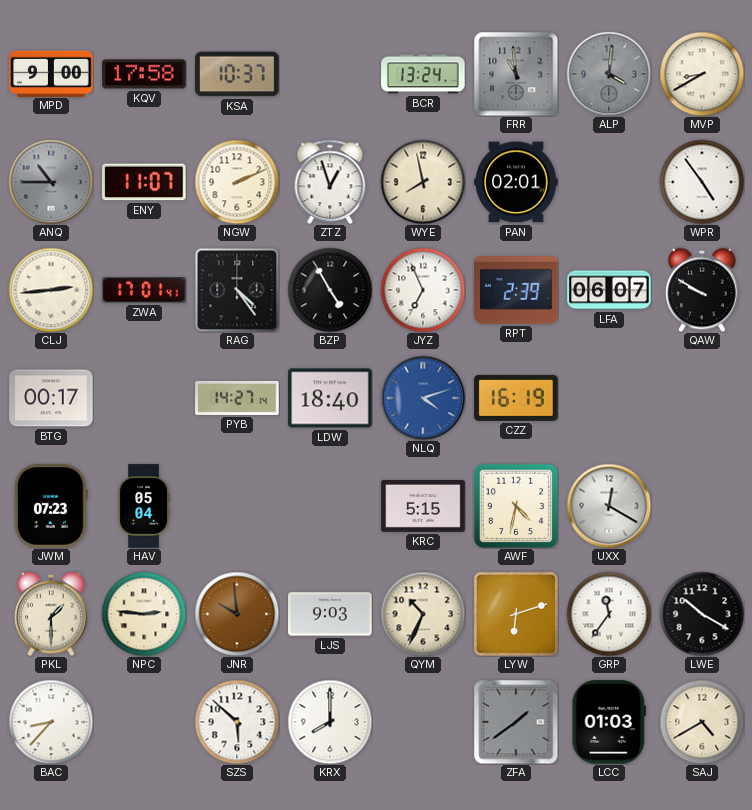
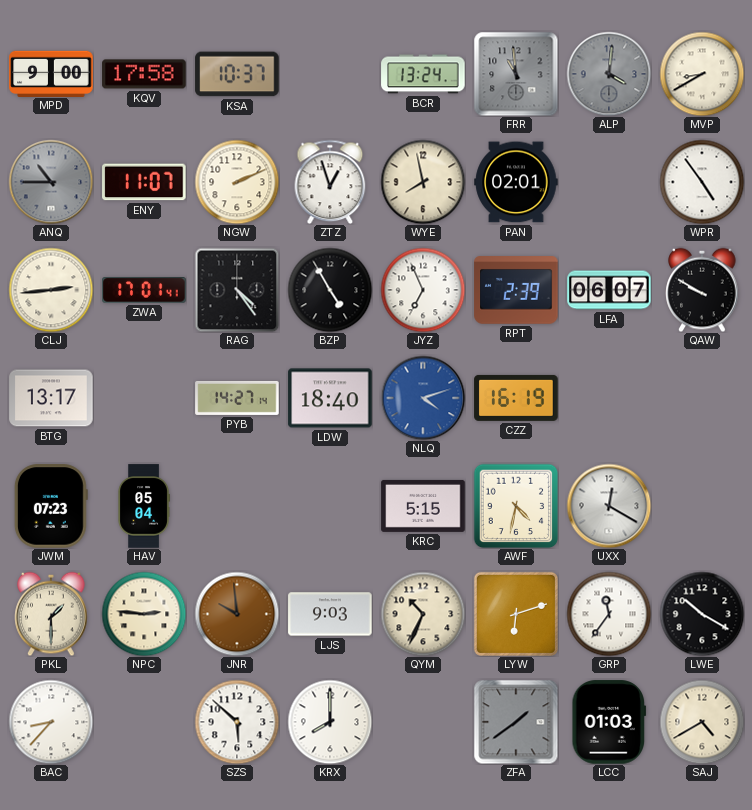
BTG: 00:17 -> 13:17
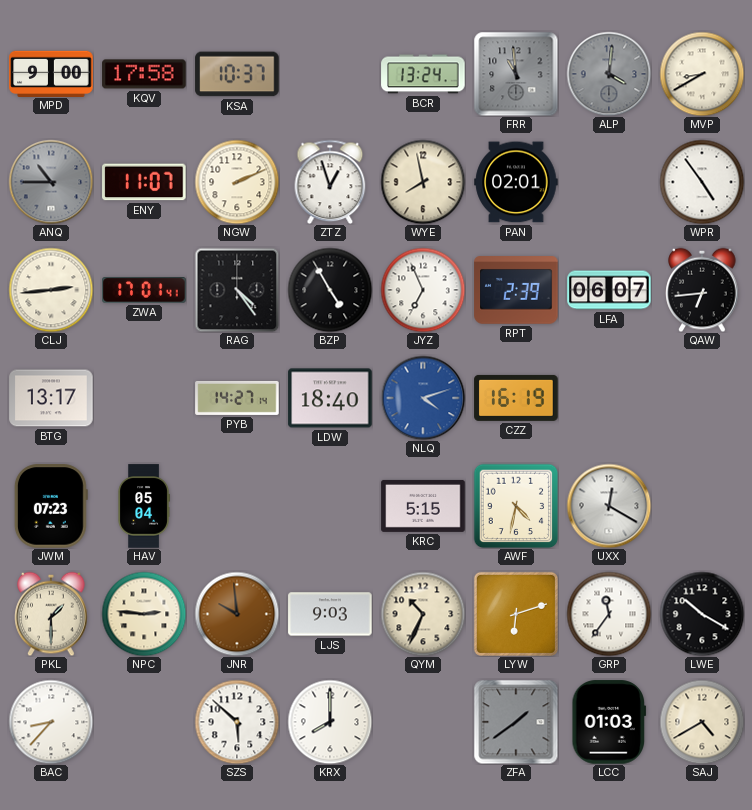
QAW: 9:50 -> 6:44
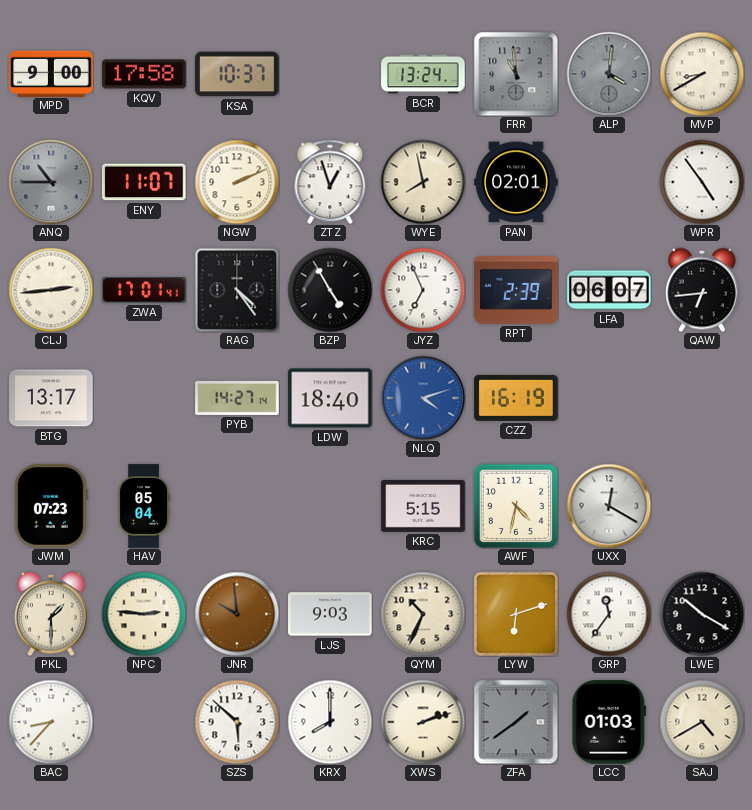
XWS: none -> 2:12
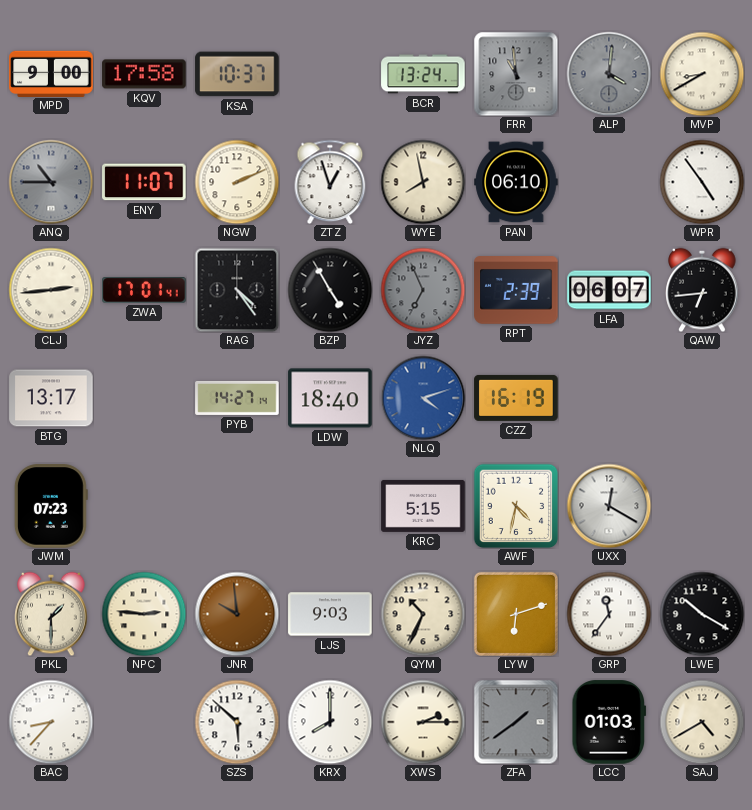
PAN: 02:01 -> 06:10
JYZ dial: white -> grey
HAV: 05:04 -> none
XWS: 2:12 -> 2:15
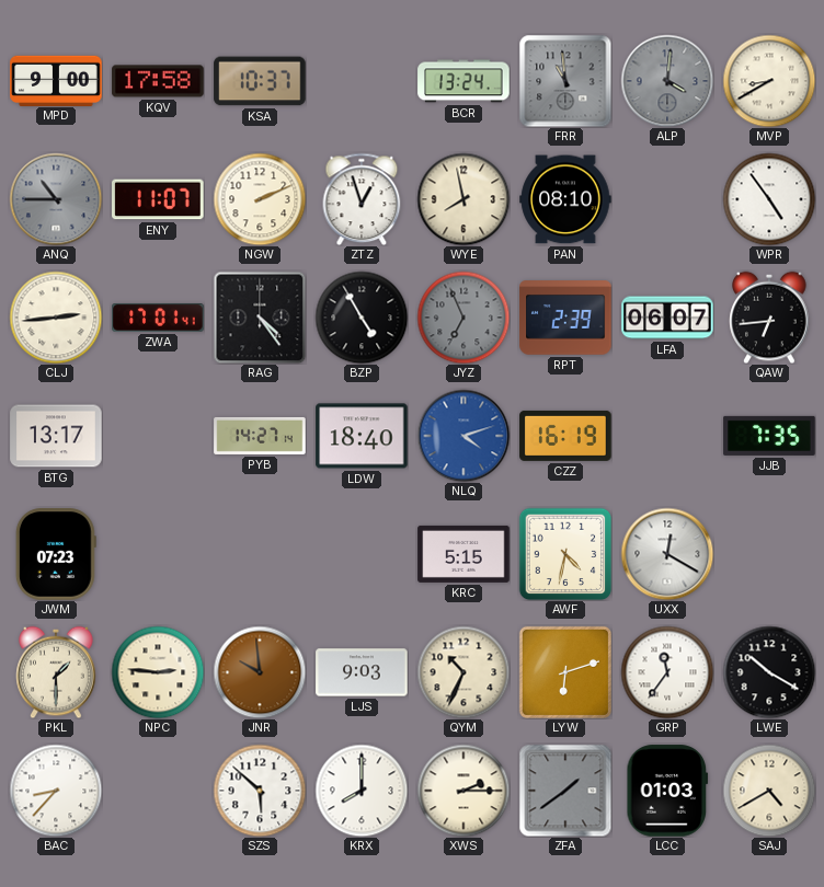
PAN: 06:10 -> 08:10
JJB: none -> 7:35
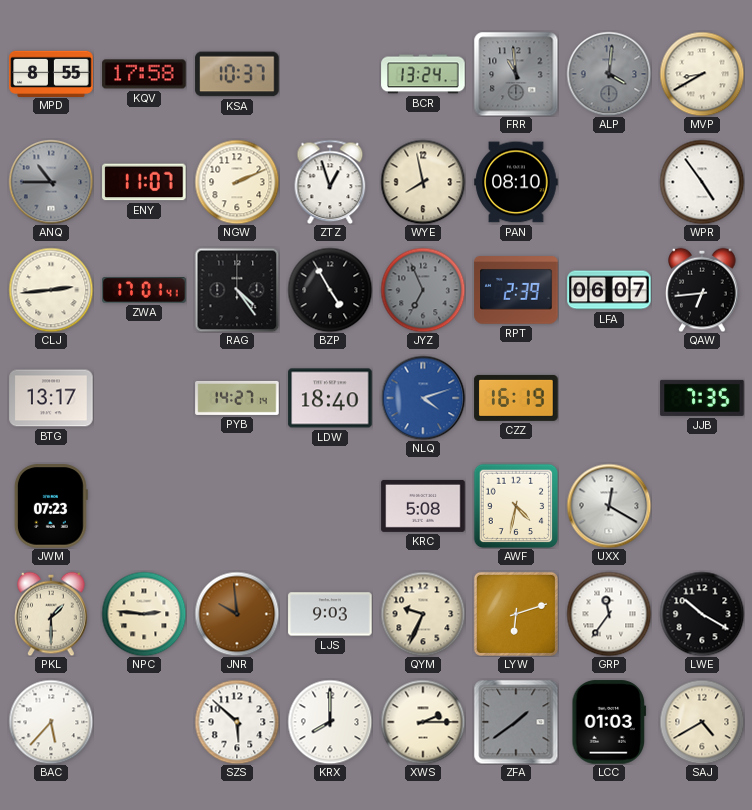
MPD: 9:00 -> 8:55
KRC: 5:15 -> 5:08
QYM: 10:34 -> 9:34
BAC: 8:37 -> 5:37
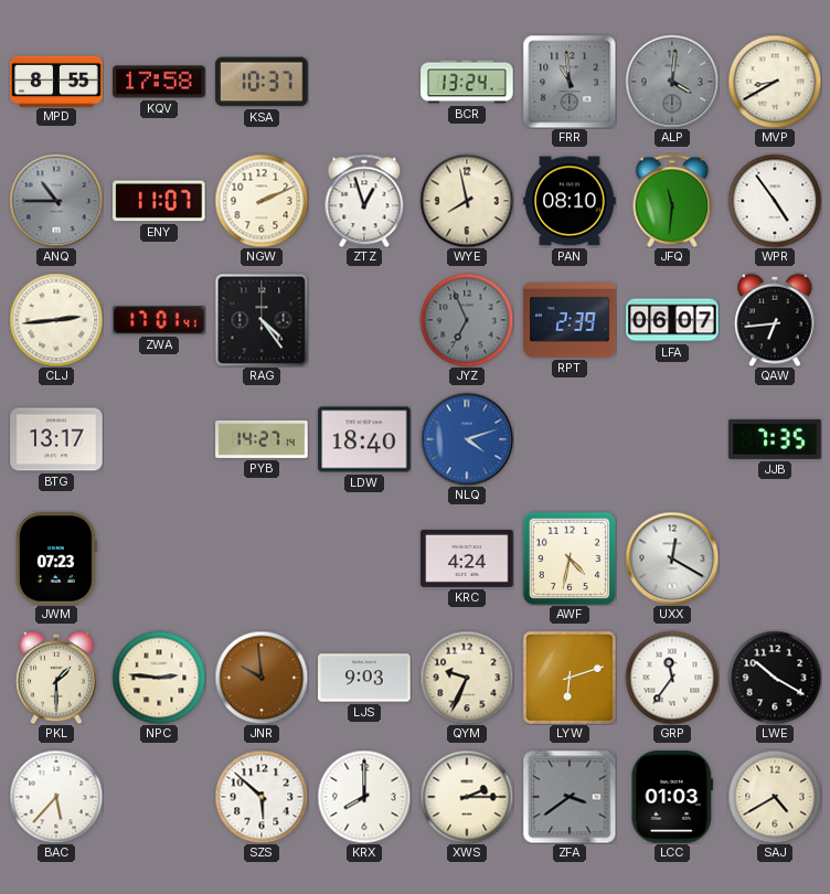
JFQ: none -> 11:31
BZP: 4:55 -> none
CZZ: 16:19 -> none
KRC: 5:08 -> 4:24
ZFA: 1:39 -> 3:39
